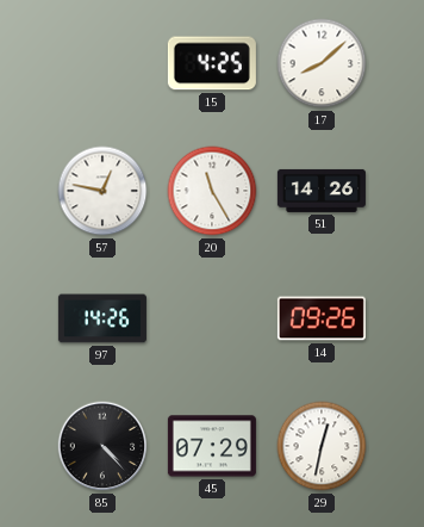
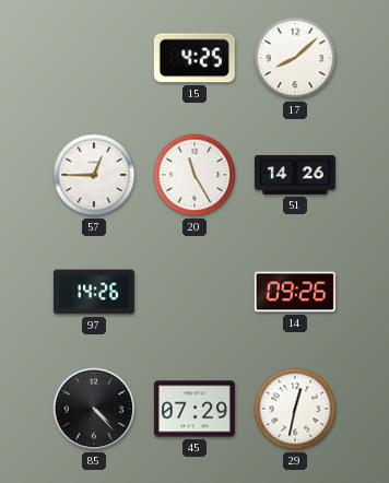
57: 12:47 -> 12:45
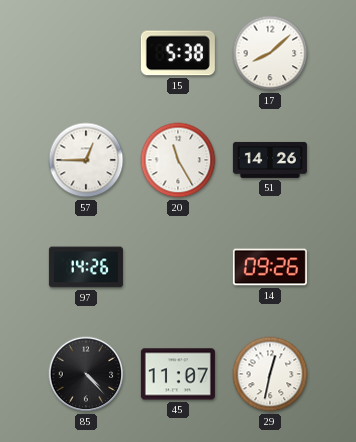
15: 4:25 -> 5:38
45: 07:29 -> 11:07
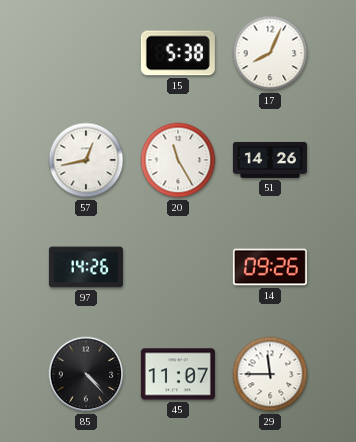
17: 8:08 -> 8:04
57: 12:45 -> 12:43
29: 12:32 -> 11:45
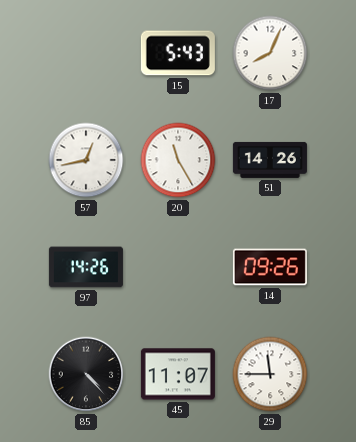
15: 5:38 -> 5:43
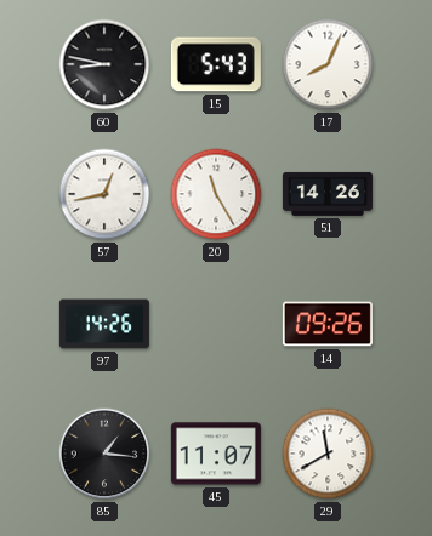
60: none -> 8:47
85: 4:23 -> 1:16
29: 11:45 -> 11:40
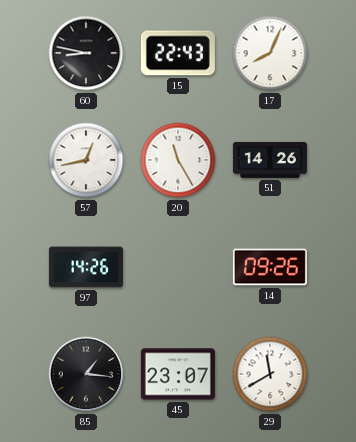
15: 5:43 -> 22:43
45: 11:07 -> 23:07
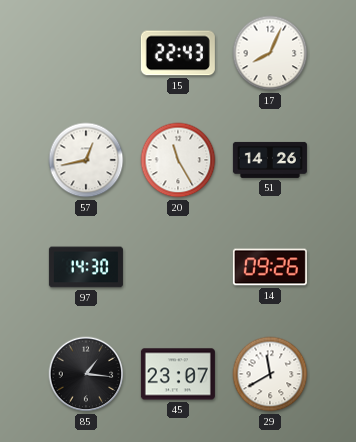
60: 8:47 -> none
97: 14:26 -> 14:30
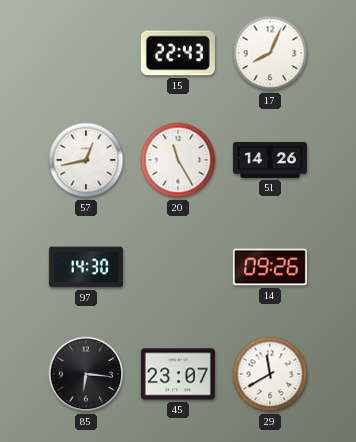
85: 1:16 -> 6:16
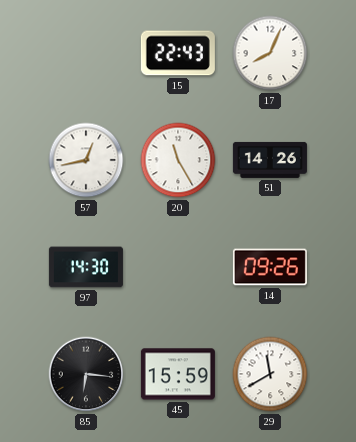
45: 23:07 -> 15:59
